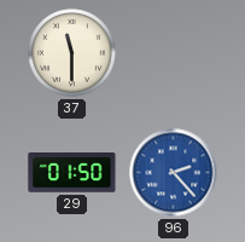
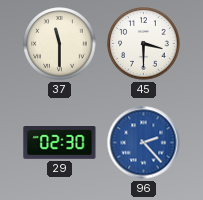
45: none -> 3:30
29: 01:50 -> 02:30
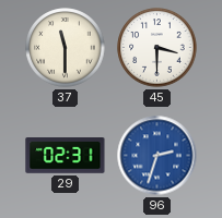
29: 02:30 -> 02:31
96: 2:23 -> 2:33
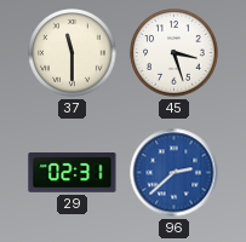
45: 3:30 -> 3:27
96: 2:33 -> 2:38
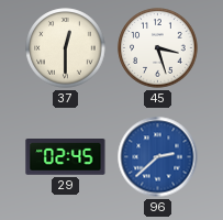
37: 11:30 -> 12:30
29: 02:31 -> 02:45
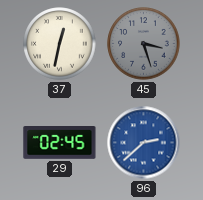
37: 12:30 -> 12:32
45 dial: white -> grey
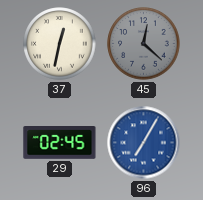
45: 3:27 -> 12:22
96: 2:38 -> 7:05
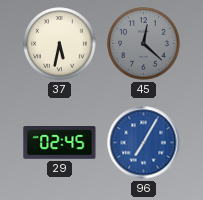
37: 12:32 -> 5:32
